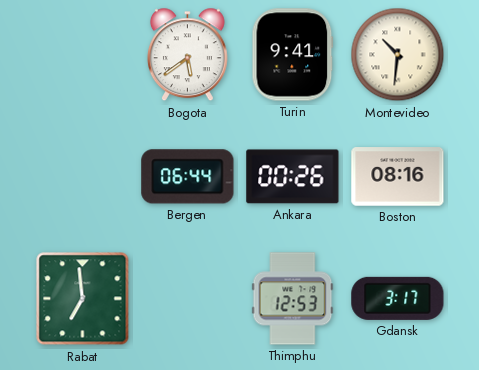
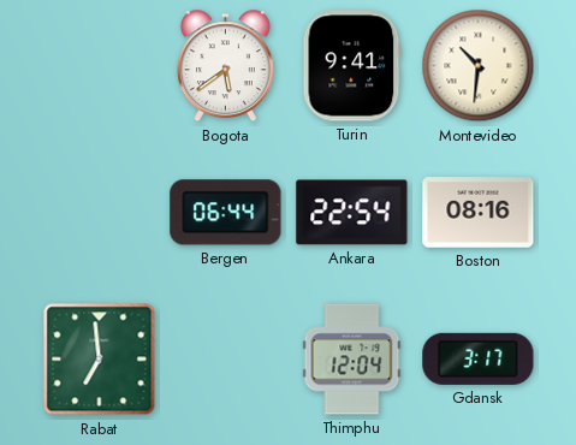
Ankara: 00:26 -> 22:54
Thimphu: 12:53 -> 12:04
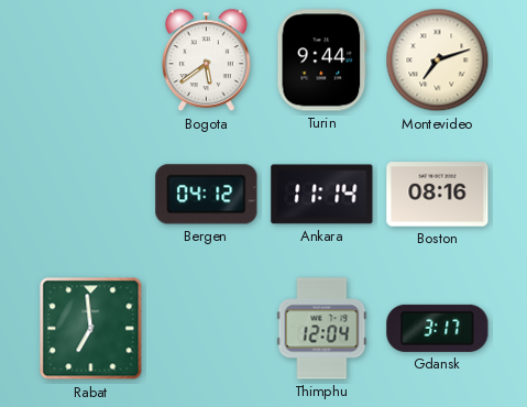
Turin: 9:41 -> 9:44
Montevideo: 10:31 -> 7:12
Bergen: 06:44 -> 04:12
Ankara: 22:54 -> 11:14
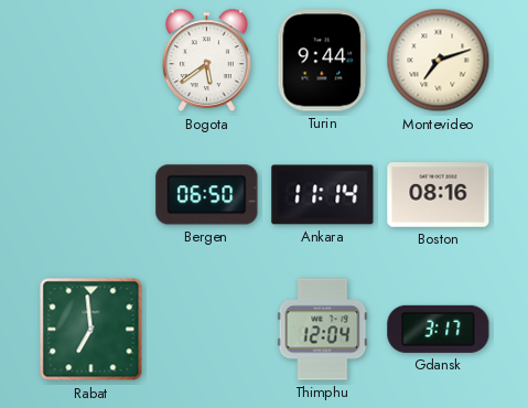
Bergen: 04:12 -> 06:50
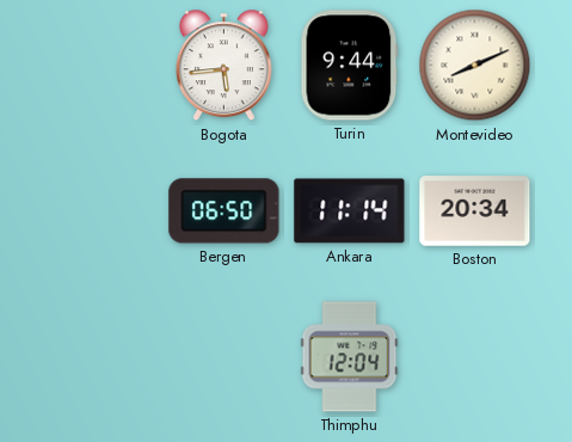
Bogota: 5:39 -> 5:44
Montevideo: 7:12 -> 8:11
Boston: 08:16 -> 20:34
Rabat: 6:59 -> none
Gdansk: 3:17 -> none
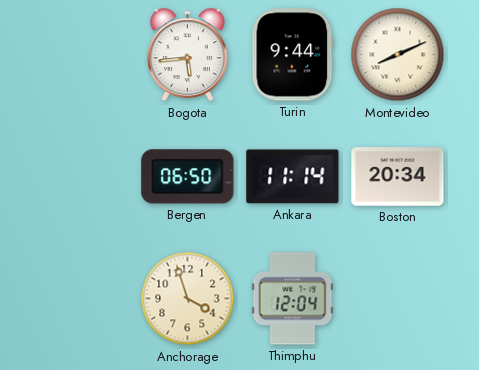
Anchorage: none -> 3:57
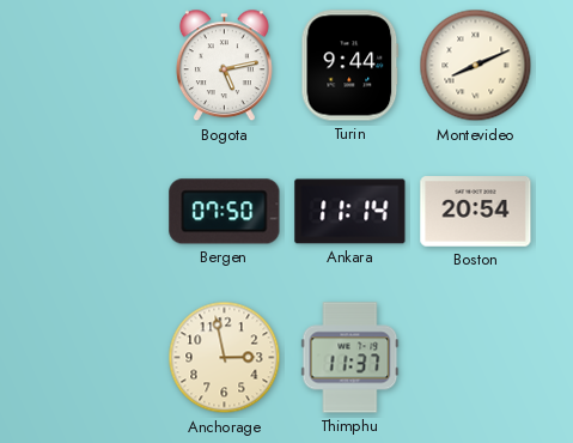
Bogota: 5:44 -> 5:13
Bergen: 06:50 -> 07:50
Boston: 20:34 -> 20:54
Anchorage: 3:57 -> 2:58
Thimphu: 12:04 -> 11:37
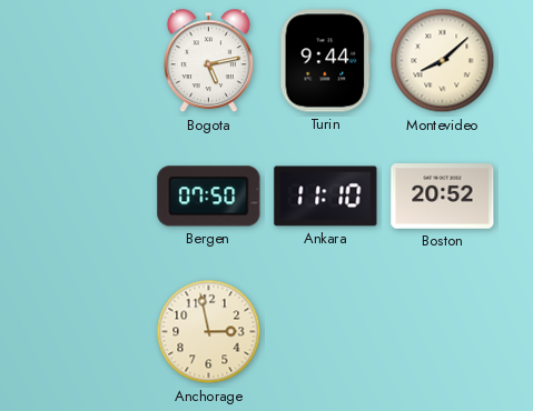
Montevideo: 8:11 -> 8:08
Ankara: 11:14 -> 11:10
Boston: 20:54 -> 20:52
Thimphu: 11:37 -> none
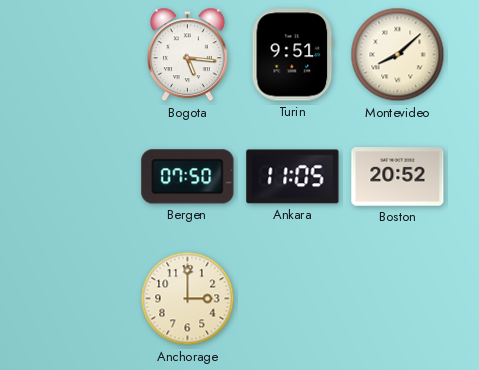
Bogota: 5:13 -> 5:16
Turin: 9:44 -> 9:51
Ankara: 11:10 -> 11:05
Anchorage: 2:58 -> 3:00
